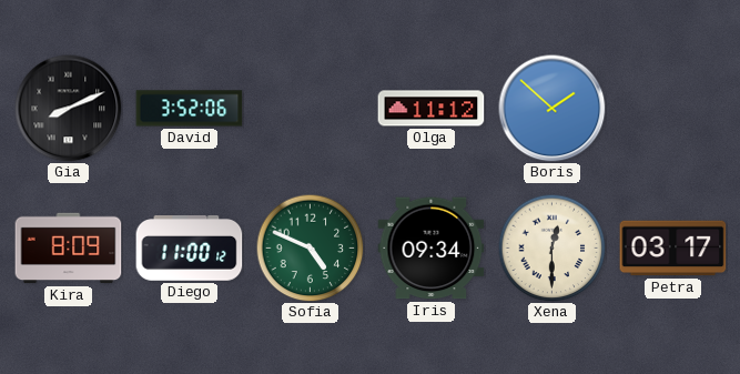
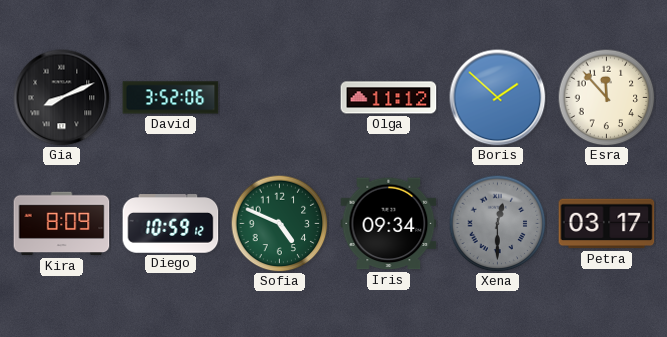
Esra: none -> 11:53
Diego: 11:00 -> 10:59
Xena dial: cream -> grey
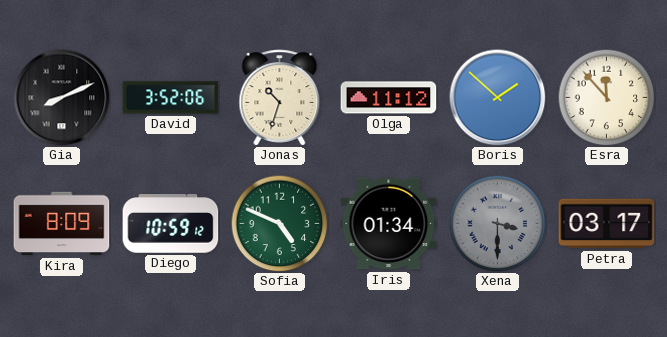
Jonas: none -> 10:33
Iris: 09:34 -> 01:34
Xena: 12:30 -> 3:30
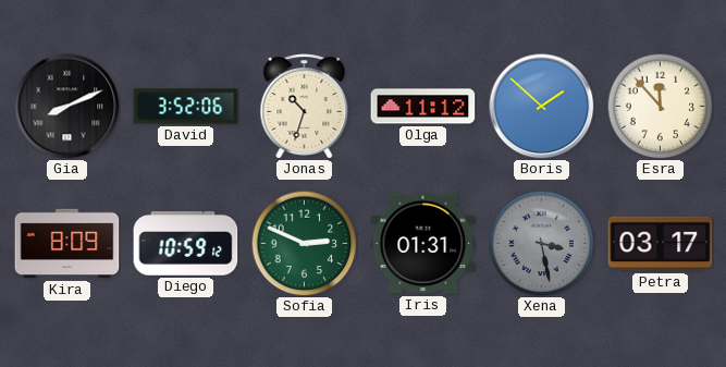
Sofia: 4:49 -> 2:49
Iris: 01:34 -> 01:31
Xena: 3:30 -> 3:28
